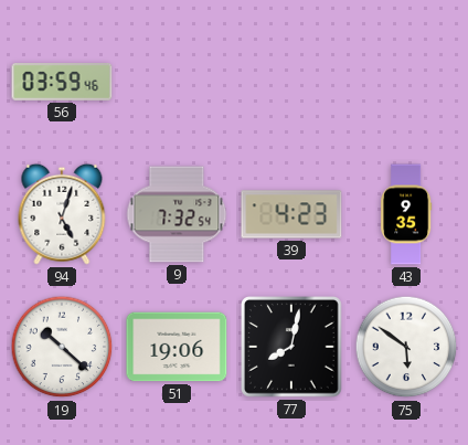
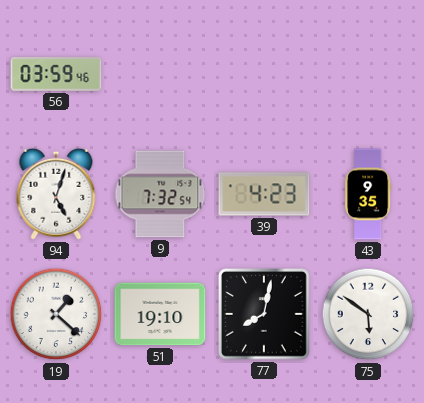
19: 10:22 -> 1:22
51: 19:06 -> 19:10
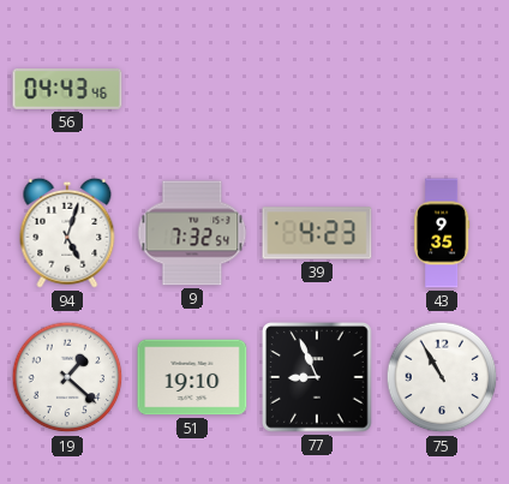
56: 03:59 -> 04:43
77: 8:02 -> 8:56
75: 5:51 -> 10:55
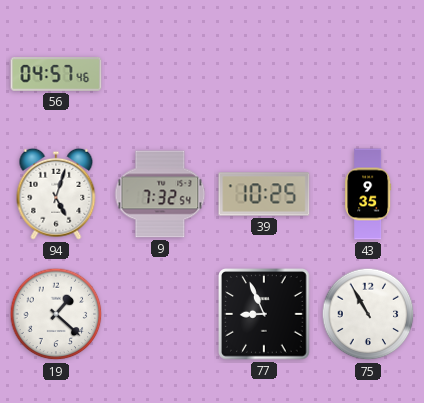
56: 04:43 -> 04:57
39: 4:23 -> 10:25
51: 19:10 -> none
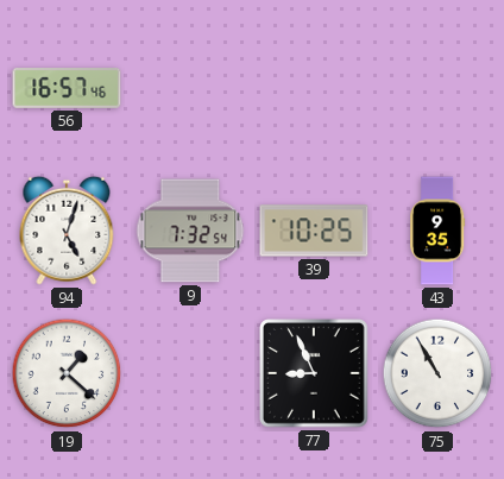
56: 04:57 -> 16:57
